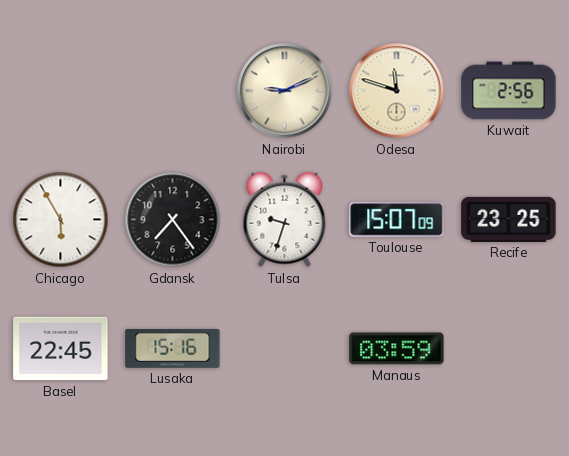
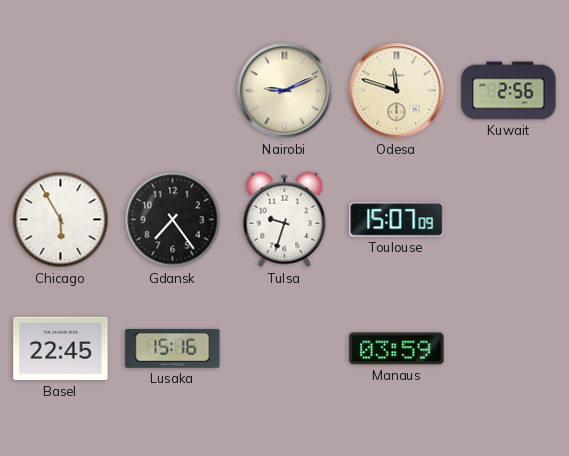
Recife: 23:25 -> none
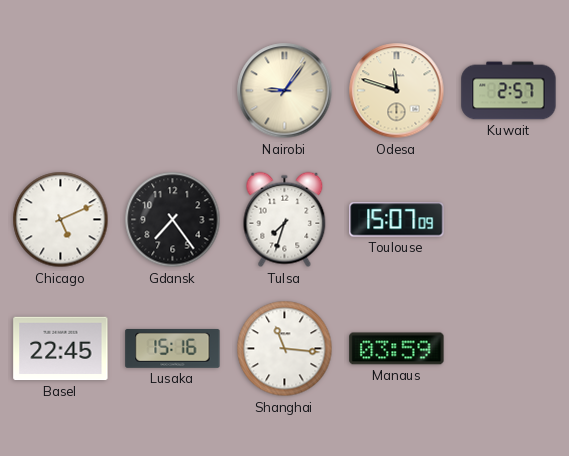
Nairobi: 9:11 -> 9:06
Kuwait: 2:56 -> 2:57
Chicago: 5:55 -> 5:11
Tulsa: 9:33 -> 7:33
Shanghai: none -> 11:16
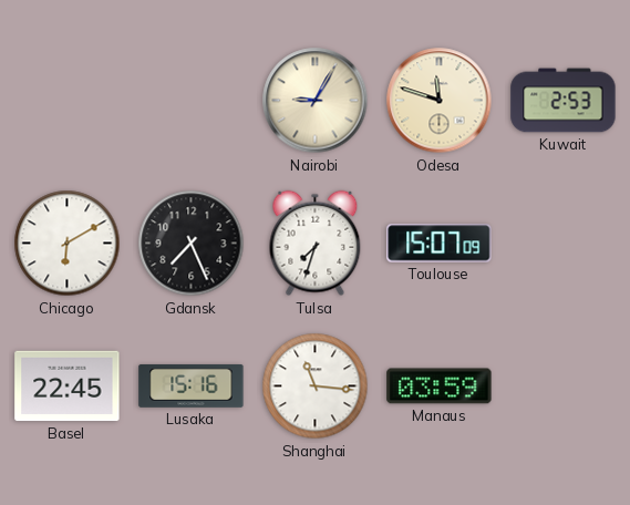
Nairobi: 9:06 -> 9:05
Kuwait: 2:57 -> 2:53
Chicago: 5:11 -> 6:10
Gdansk: 7:24 -> 7:26
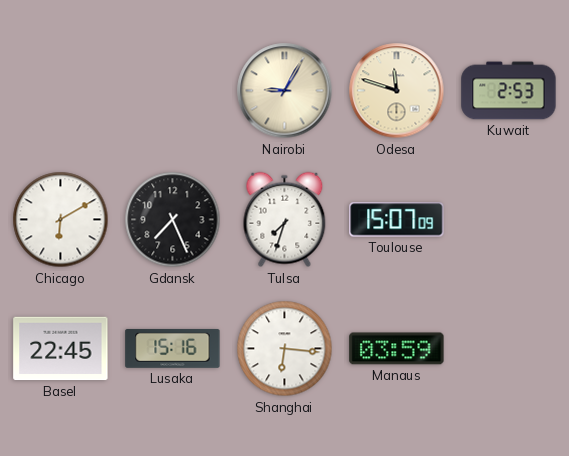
Shanghai: 11:16 -> 6:16
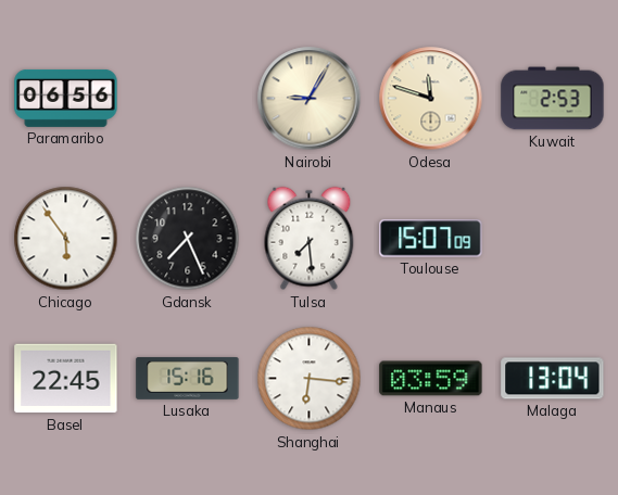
Paramaribo: none -> 06:56
Chicago: 6:10 -> 5:54
Tulsa: 7:33 -> 7:29
Malaga: none -> 13:04
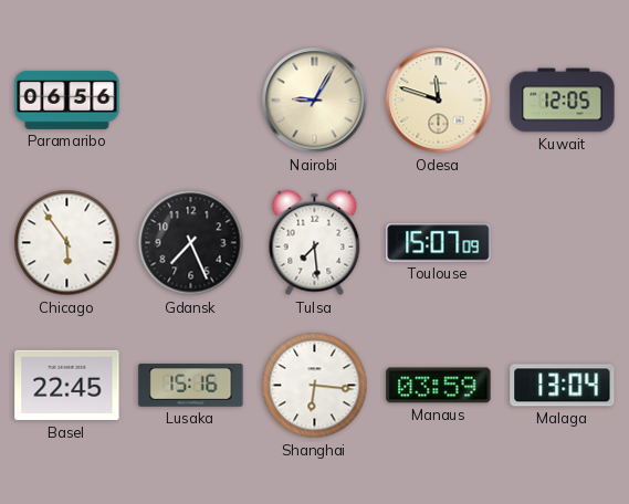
Kuwait: 2:53 -> 12:05
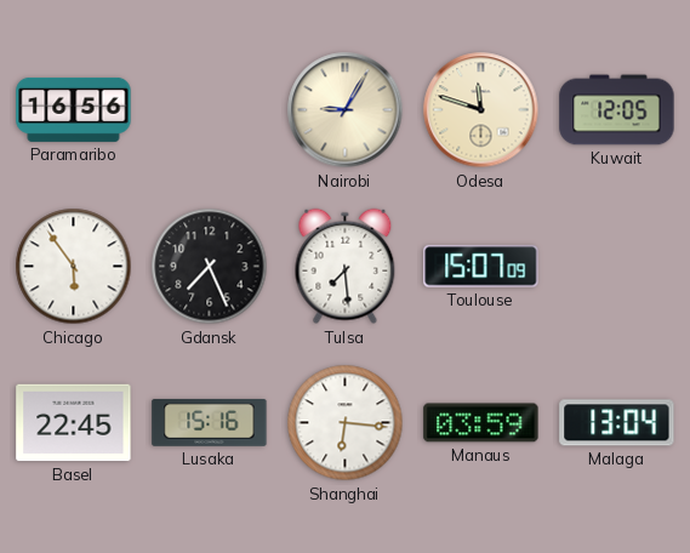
Paramaribo: 06:56 -> 16:56
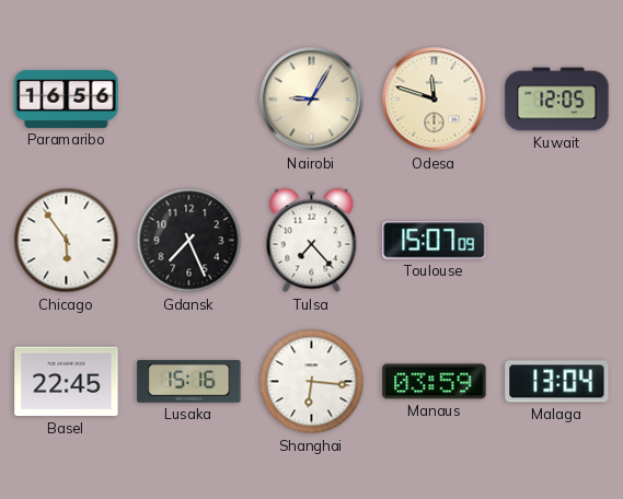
Tulsa: 7:29 -> 7:23
